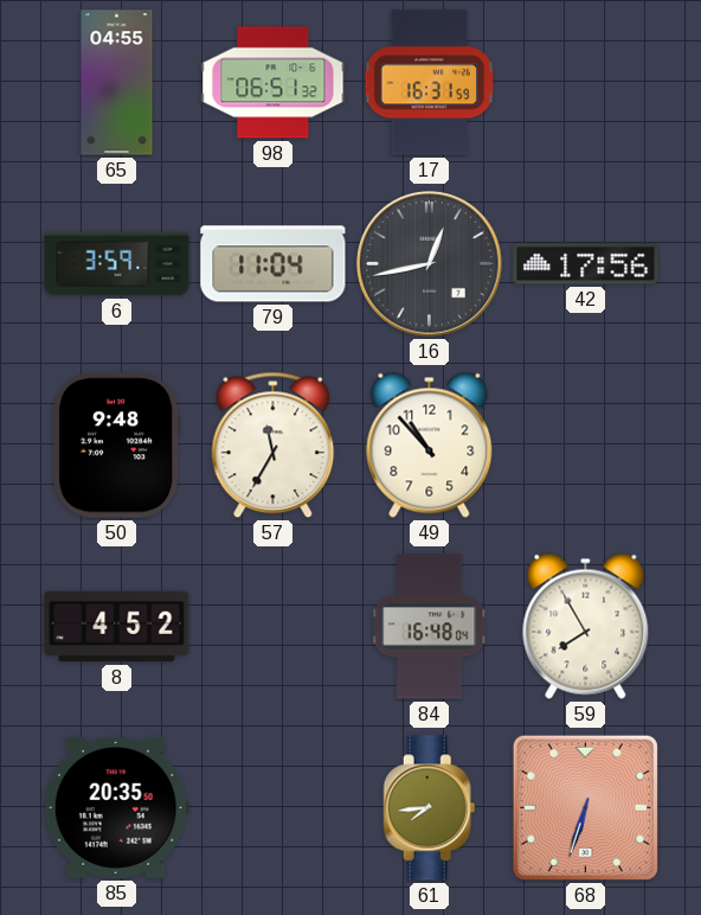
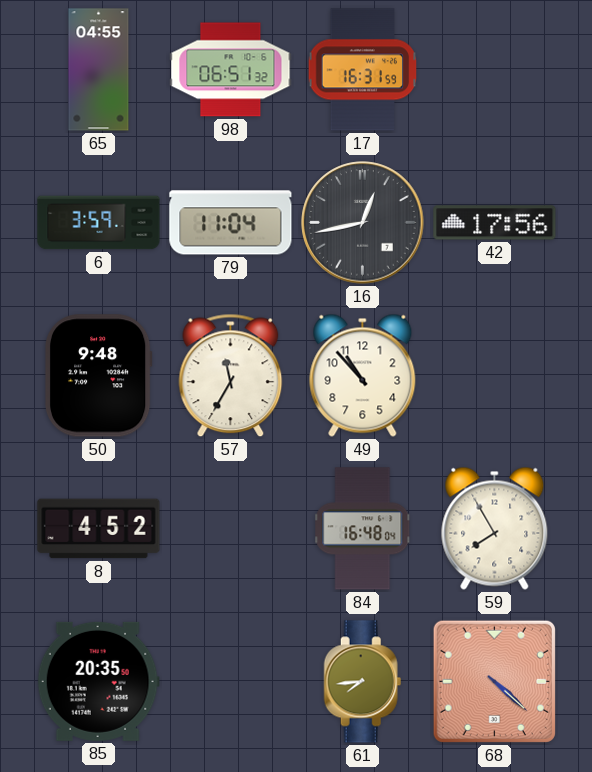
68: 6:33 -> 4:22
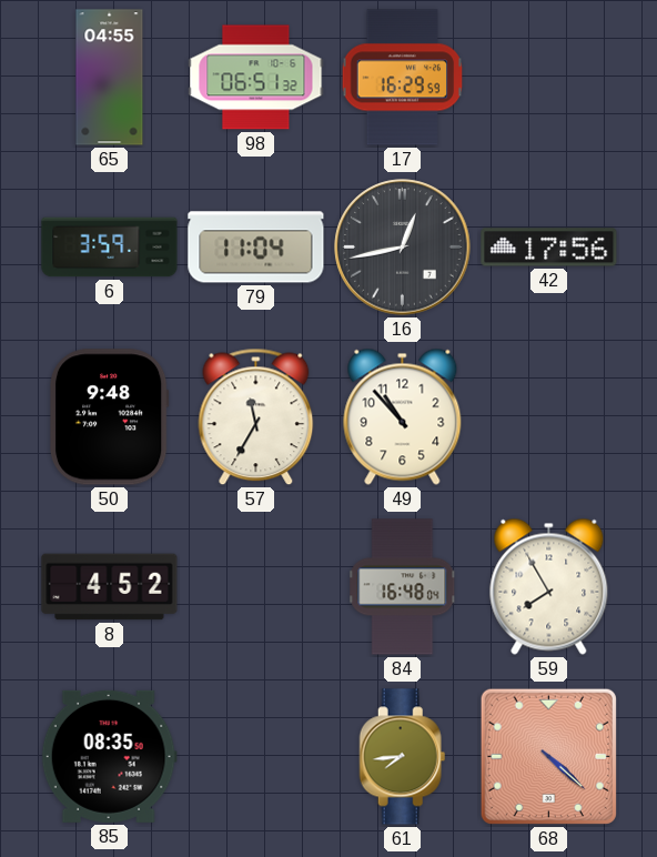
17: 16:31 -> 16:29
85: 20:35 -> 08:35
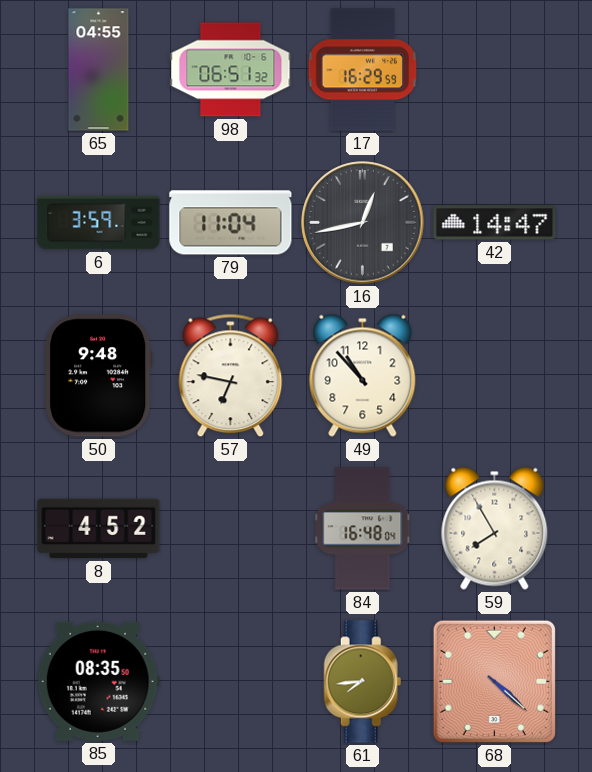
42: 17:56 -> 14:47
57: 11:35 -> 6:47
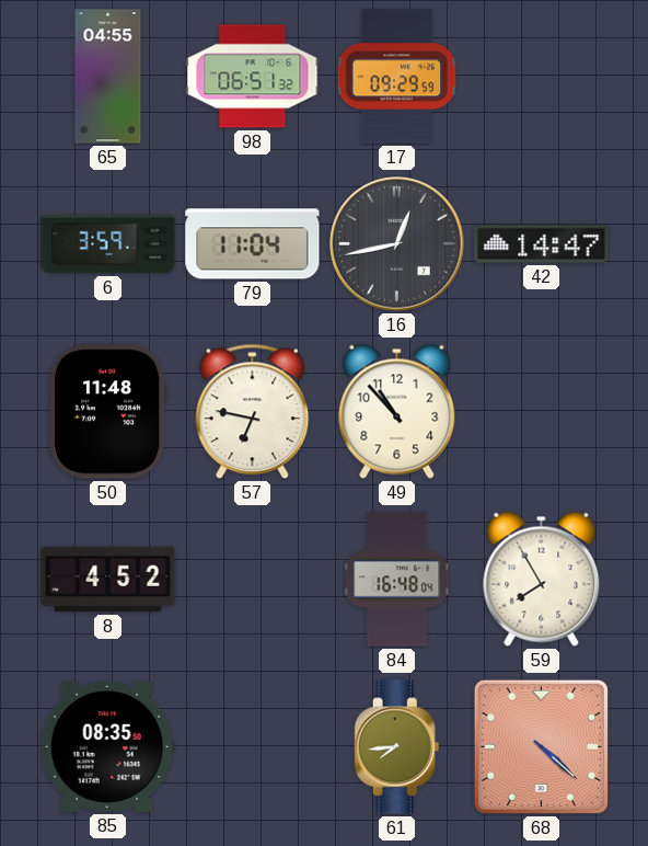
17: 16:29 -> 09:29
50: 9:48 -> 11:48
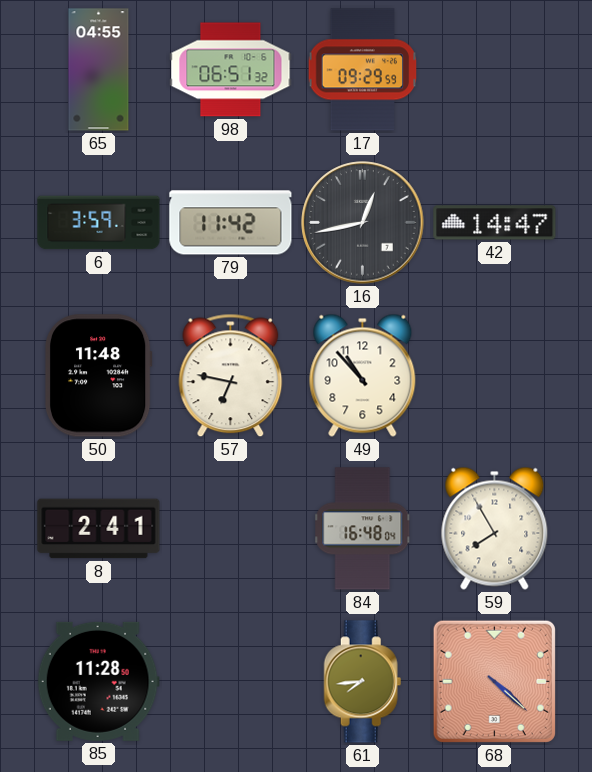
79: 11:04 -> 11:42
8: 4:52 -> 2:41
85: 08:35 -> 11:28
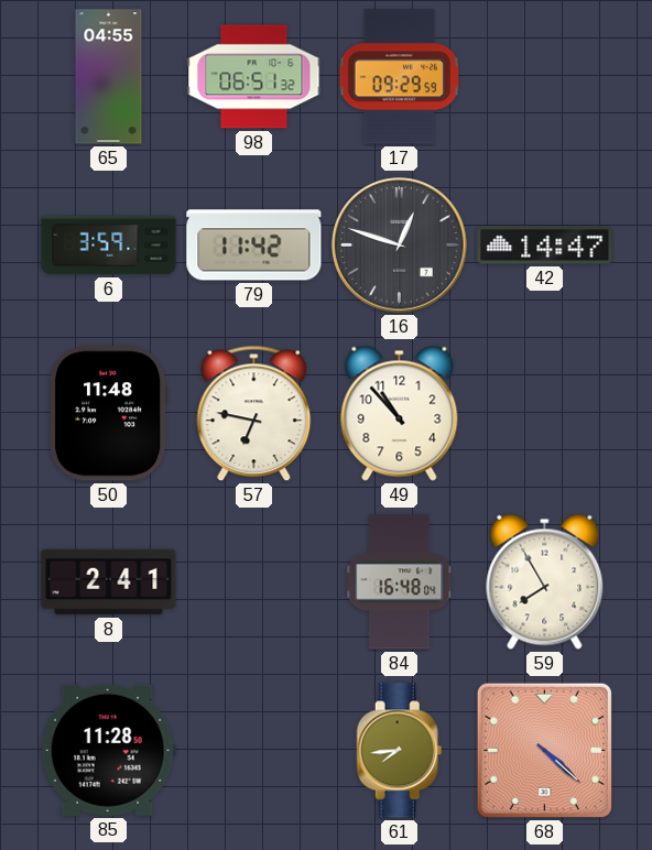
16: 12:43 -> 12:48
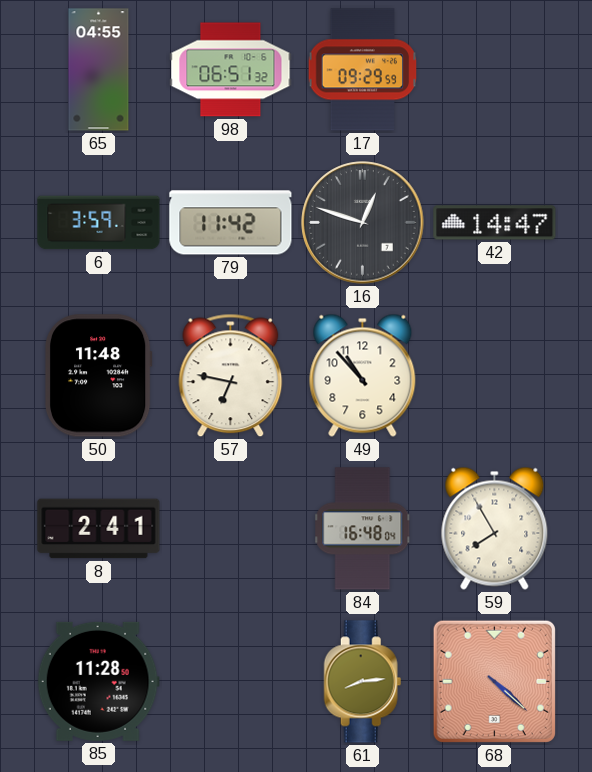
61: 7:44 -> 8:14
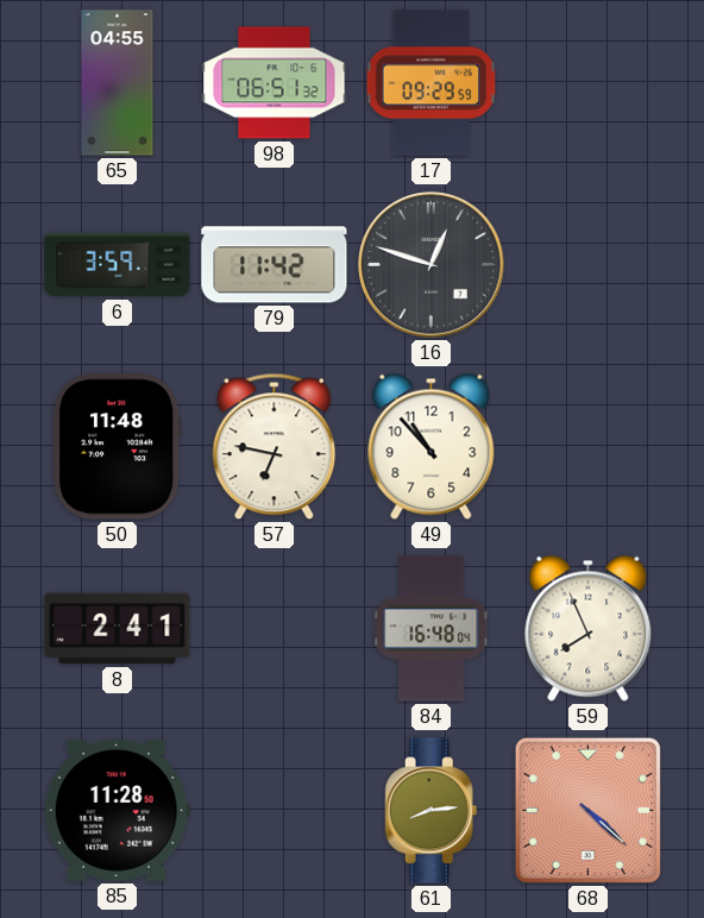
42: 14:47 -> none
59: 7:55 -> 7:56
